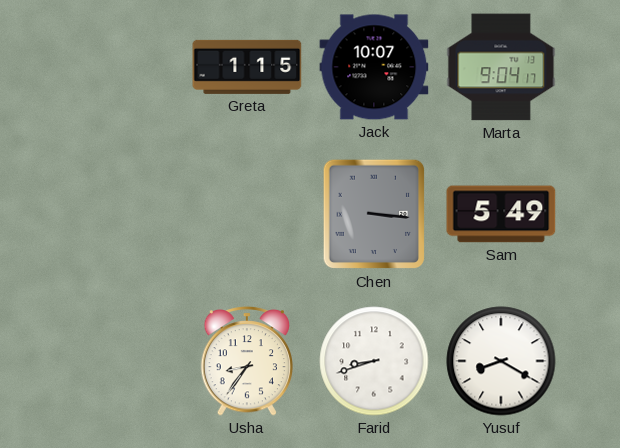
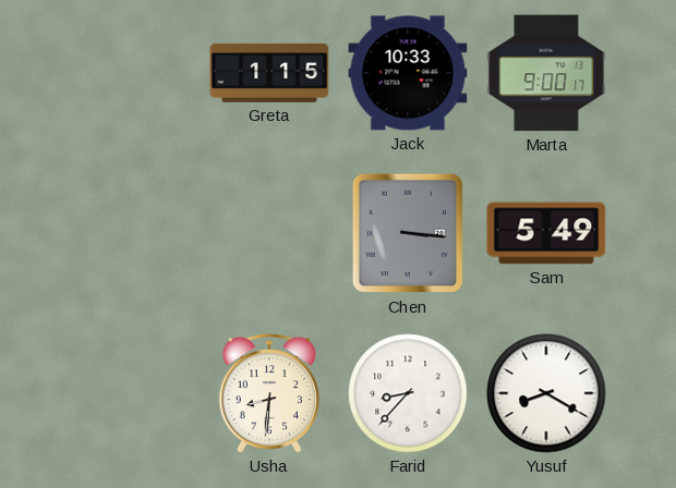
Jack: 10:07 -> 10:33
Marta: 9:04 -> 9:00
Usha: 8:36 -> 8:31
Farid: 8:42 -> 8:37
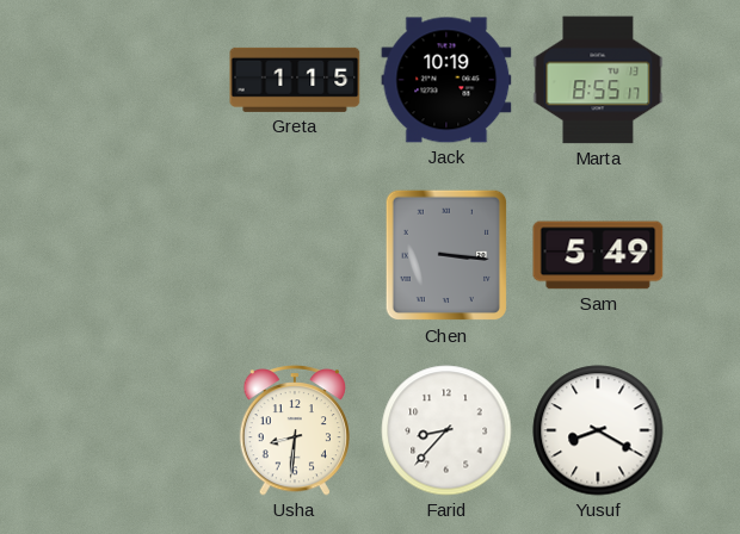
Jack: 10:33 -> 10:19
Marta: 9:00 -> 8:55
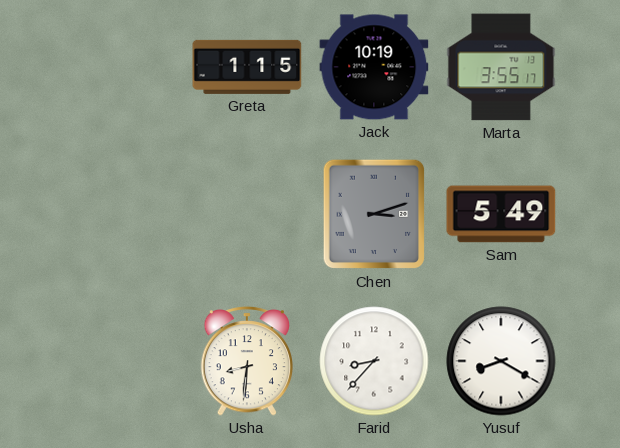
Marta: 8:55 -> 3:55
Chen: 3:16 -> 3:12
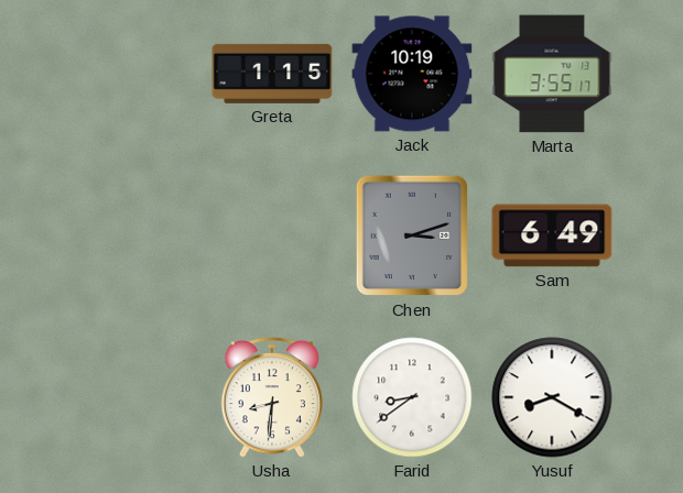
Sam: 5:49 -> 6:49
Farid: 8:37 -> 8:39
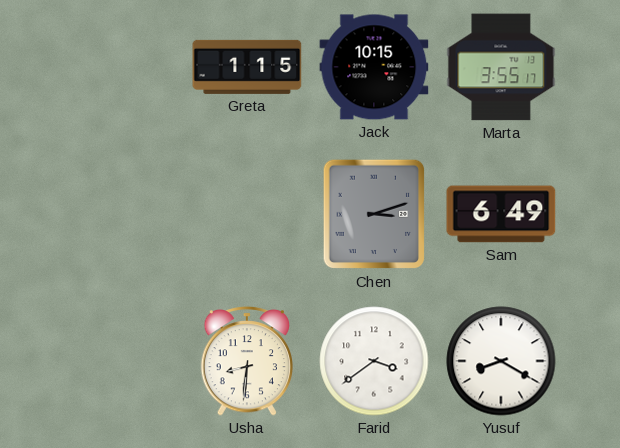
Jack: 10:19 -> 10:15
Farid: 8:39 -> 3:39
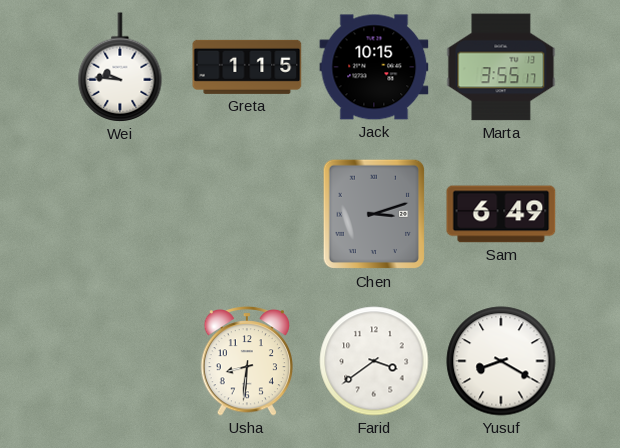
Wei: none -> 9:46
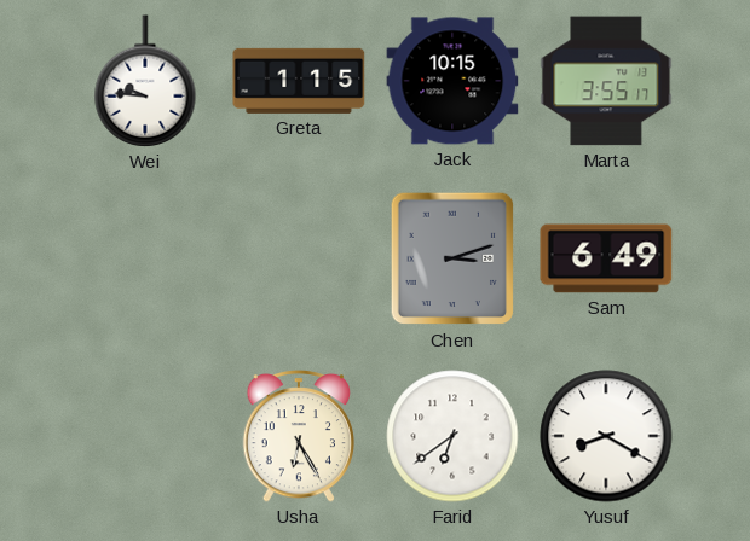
Usha: 8:31 -> 6:25
Farid: 3:39 -> 6:39
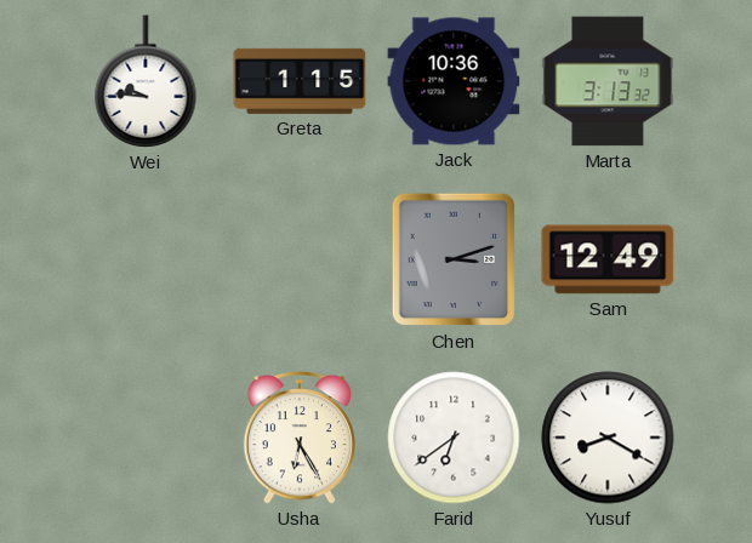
Jack: 10:15 -> 10:36
Marta: 3:55 -> 3:13
Sam: 6:49 -> 12:49
